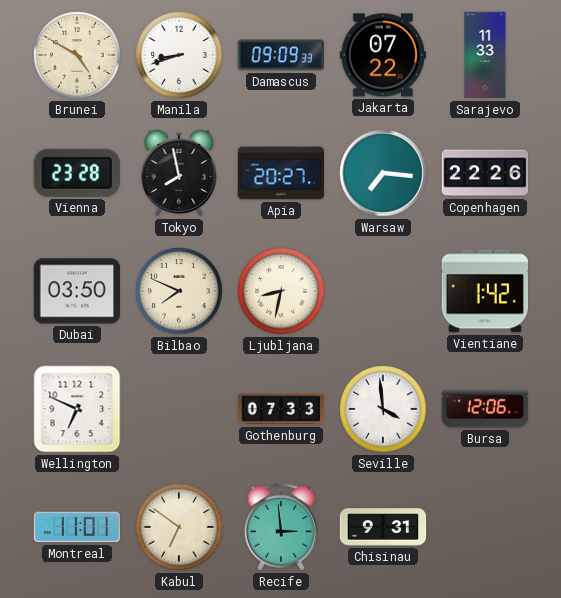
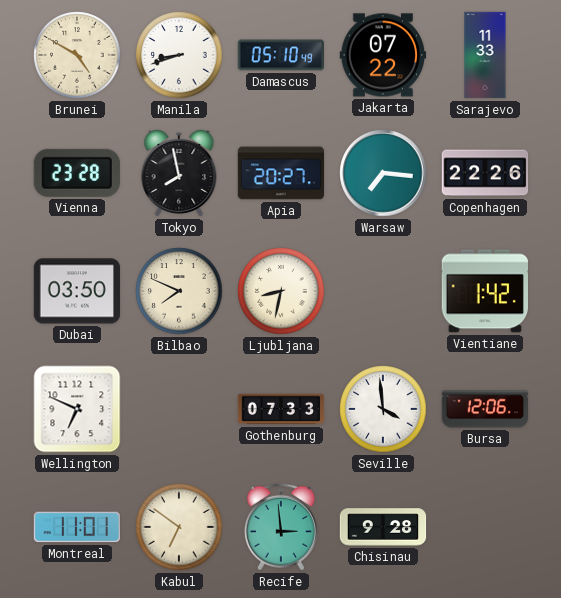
Damascus: 09:09 -> 05:10
Chisinau: 9:31 -> 9:28
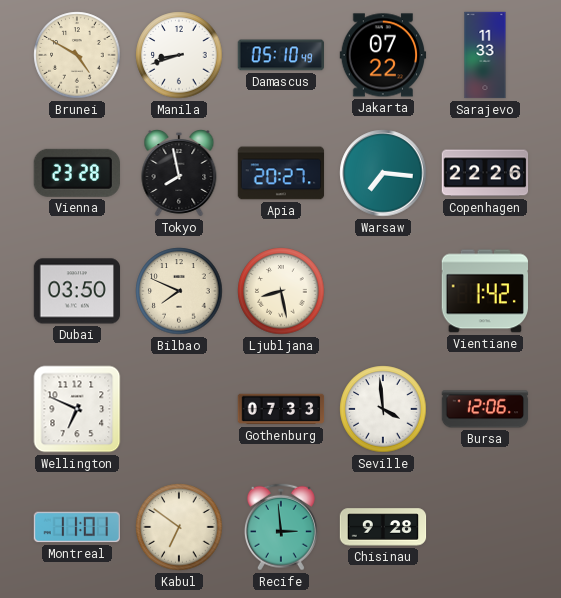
Ljubljana: 8:32 -> 8:28
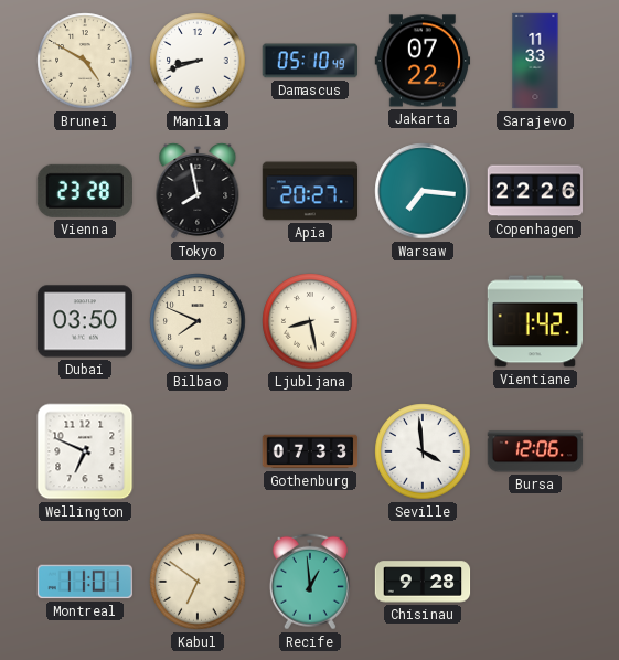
Recife: 2:59 -> 12:59
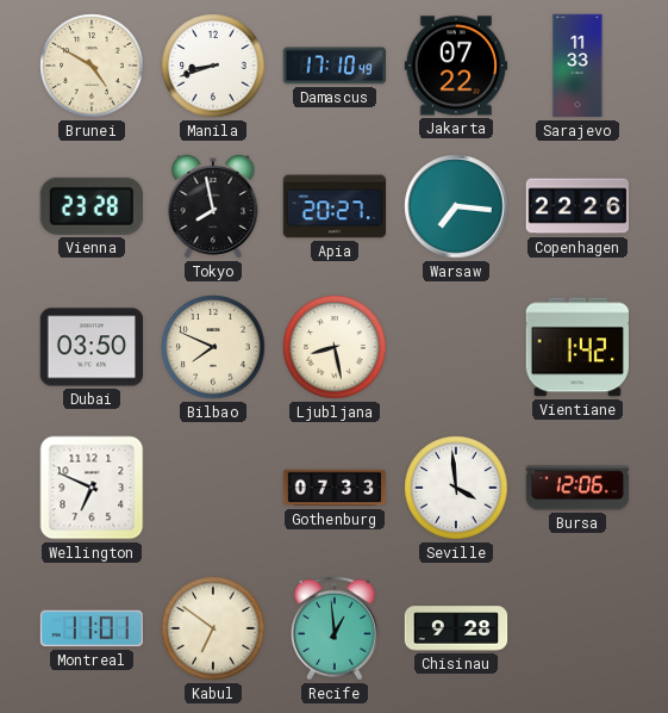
Damascus: 05:10 -> 17:10
